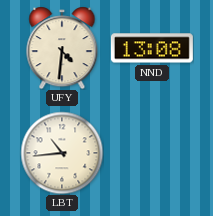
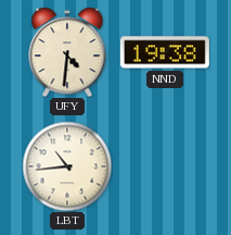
NND: 13:08 -> 19:38
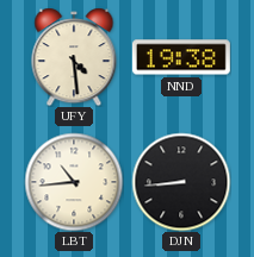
UFY: 4:31 -> 4:29
DJN: none -> 8:44
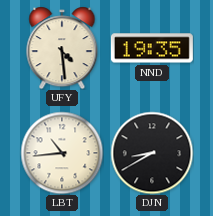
NND: 19:38 -> 19:35
DJN: 8:44 -> 8:40
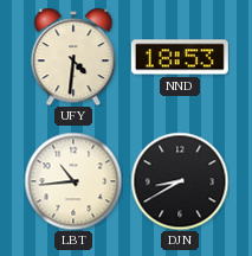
UFY: 4:29 -> 4:31
NND: 19:35 -> 18:53
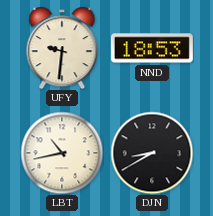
UFY: 4:31 -> 9:31
LBT: 10:44 -> 10:43
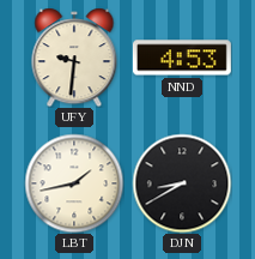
NND: 18:53 -> 4:53
LBT: 10:43 -> 1:43
